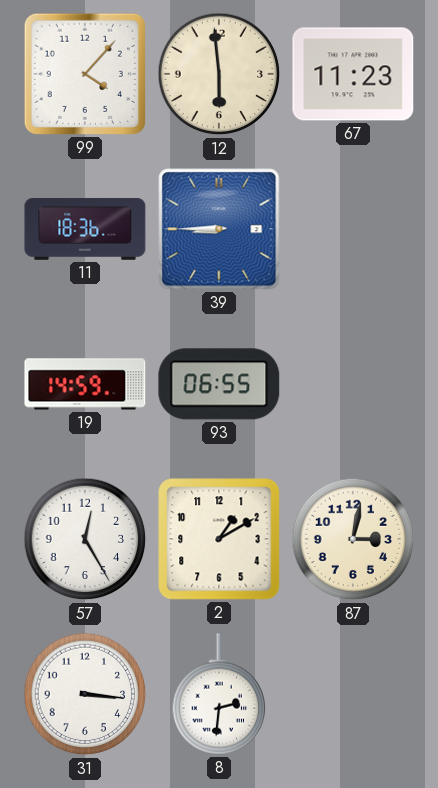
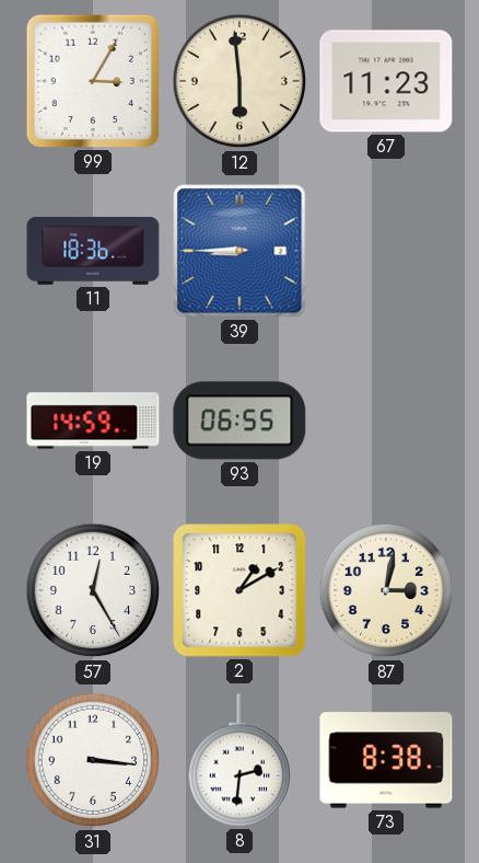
99: 4:07 -> 3:05
73: none -> 8:38
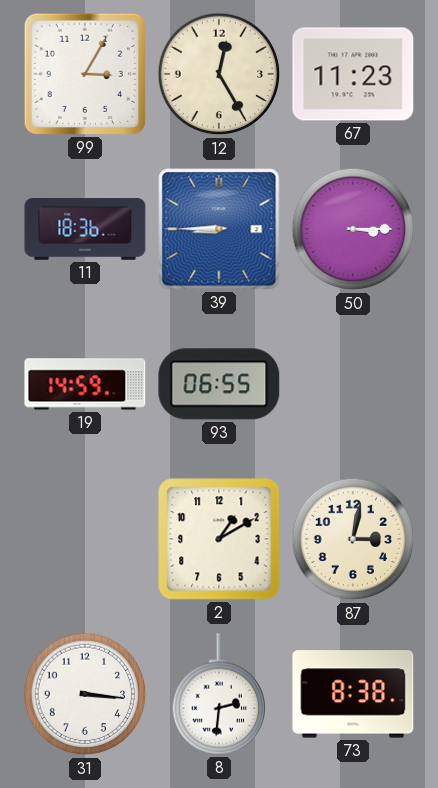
12: 5:59 -> 12:25
50: none -> 3:15
57: 12:25 -> none
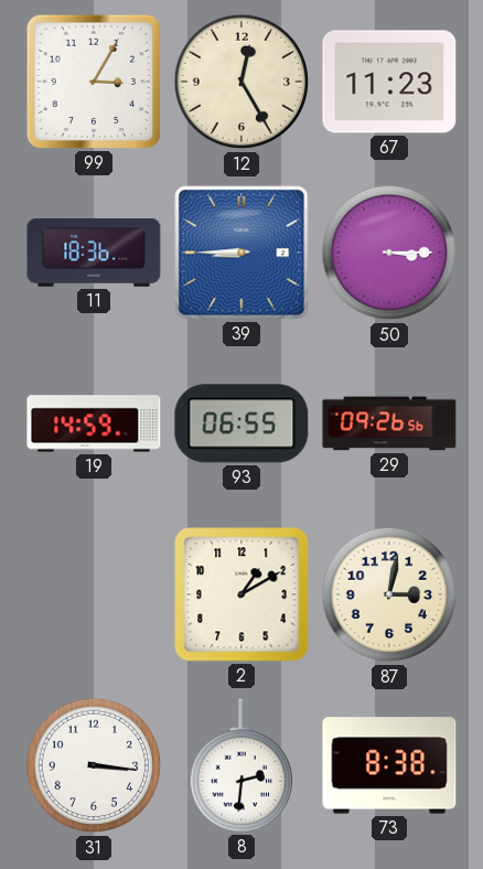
29: none -> 09:26
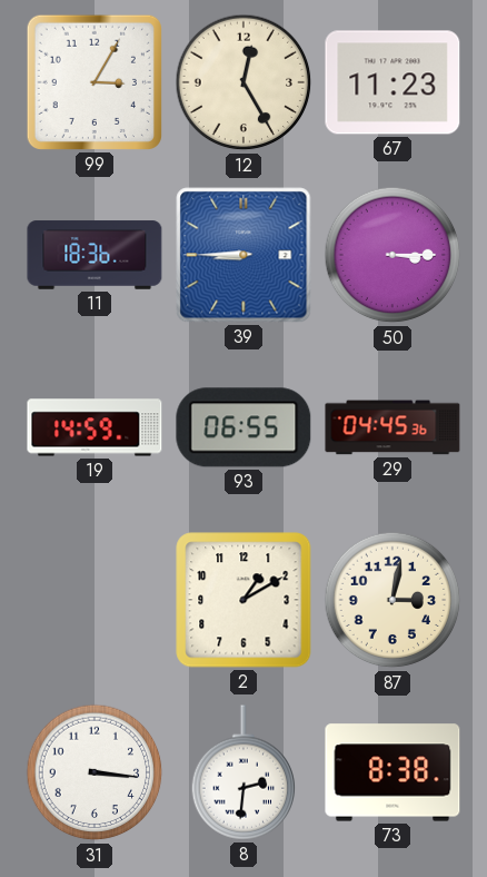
29: 09:26 -> 04:45
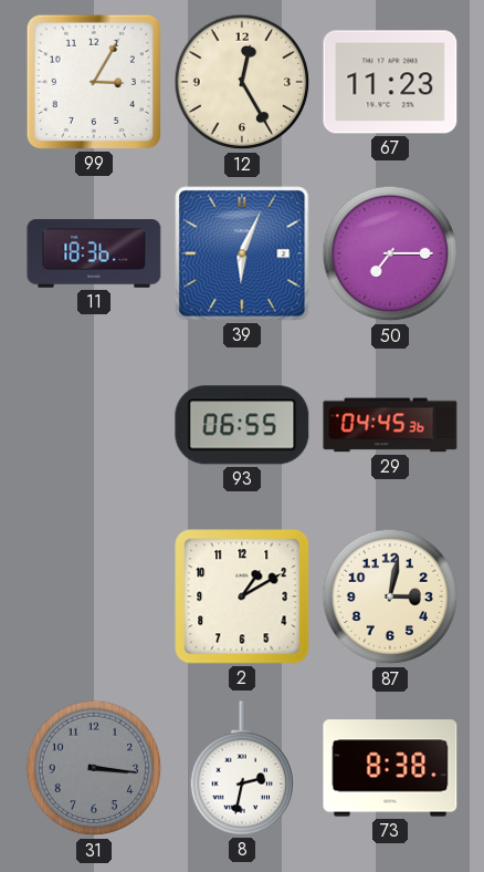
39: 8:45 -> 6:04
50: 3:15 -> 7:15
19: 14:59 -> none
31 dial: white -> grey
8: 2:31 -> 2:32
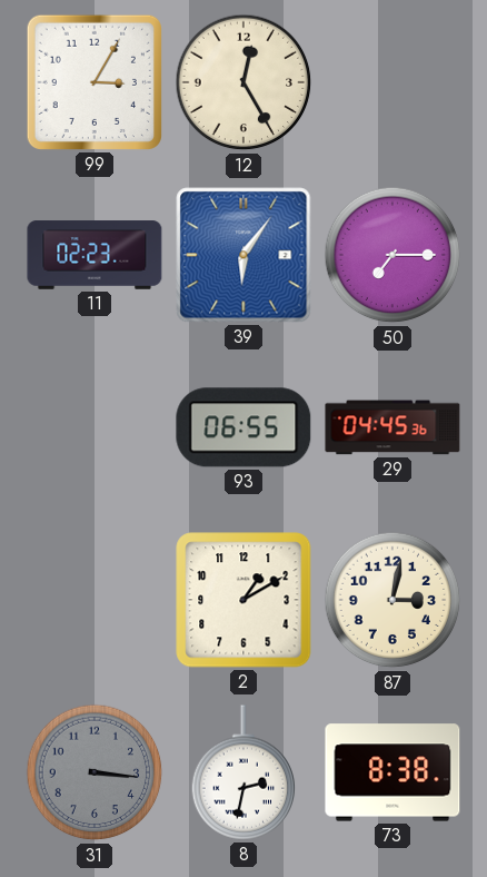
67: 11:23 -> none
11: 18:36 -> 02:23
39: 6:04 -> 6:06
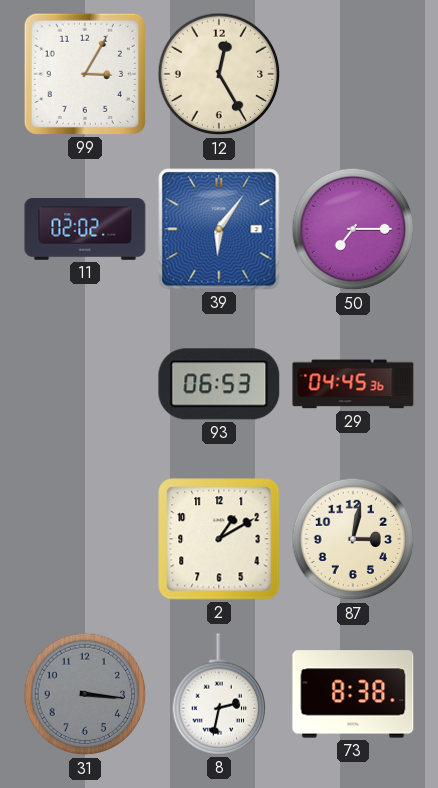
11: 02:23 -> 02:02
93: 06:55 -> 06:53
